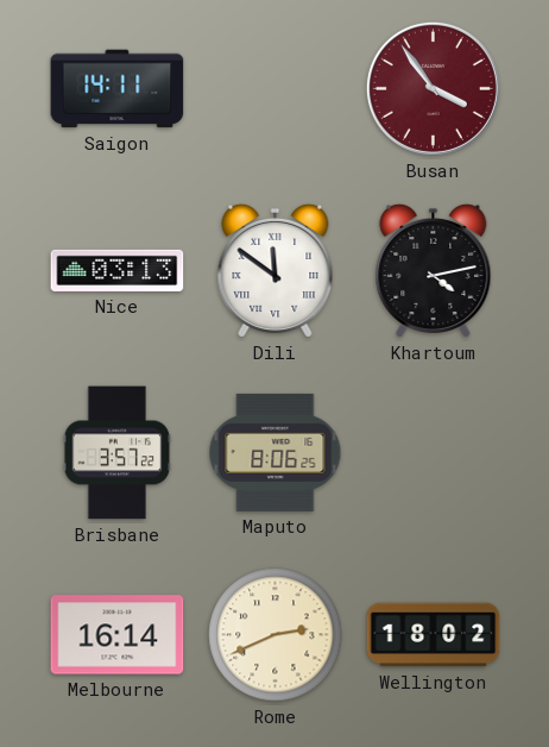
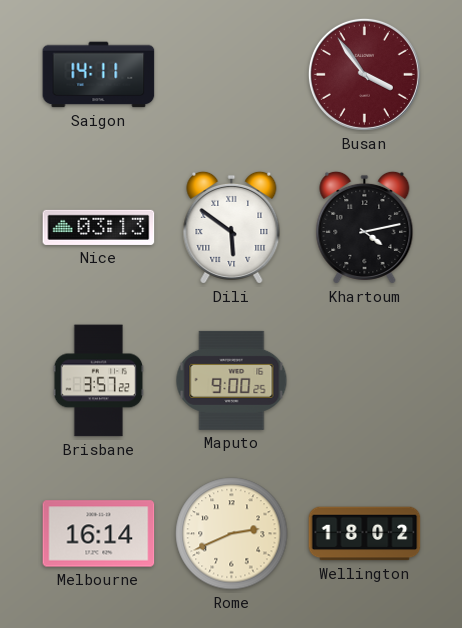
Dili: 11:51 -> 5:51
Maputo: 8:06 -> 9:00
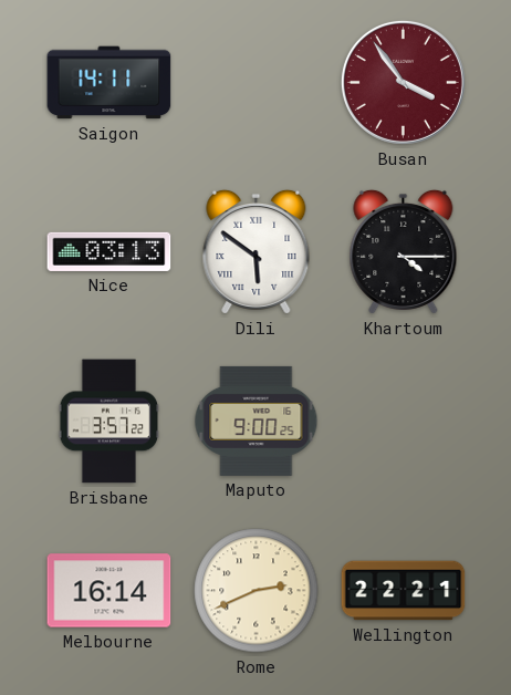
Khartoum: 4:13 -> 4:15
Wellington: 18:02 -> 22:21
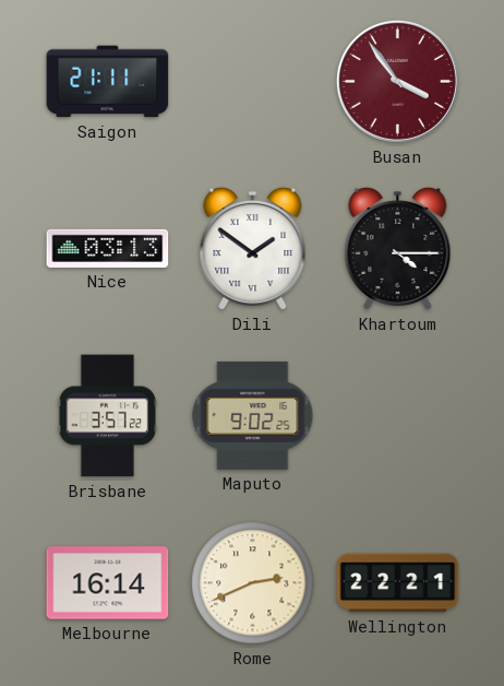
Saigon: 14:11 -> 21:11
Dili: 5:51 -> 1:51
Maputo: 9:00 -> 9:02
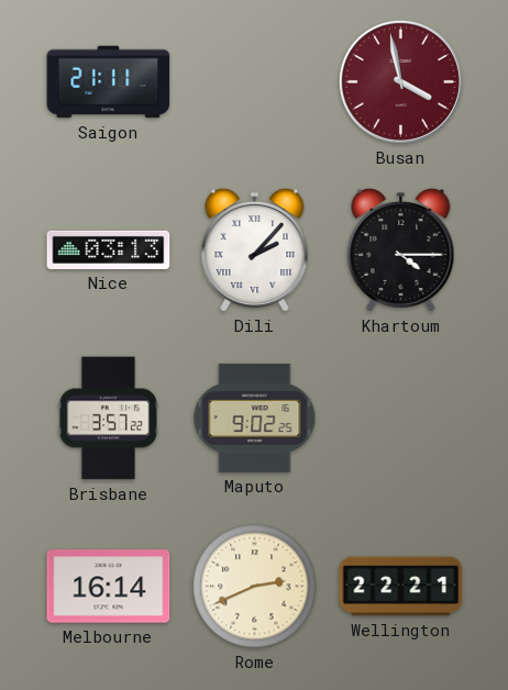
Busan: 3:54 -> 3:58
Dili: 1:51 -> 2:07
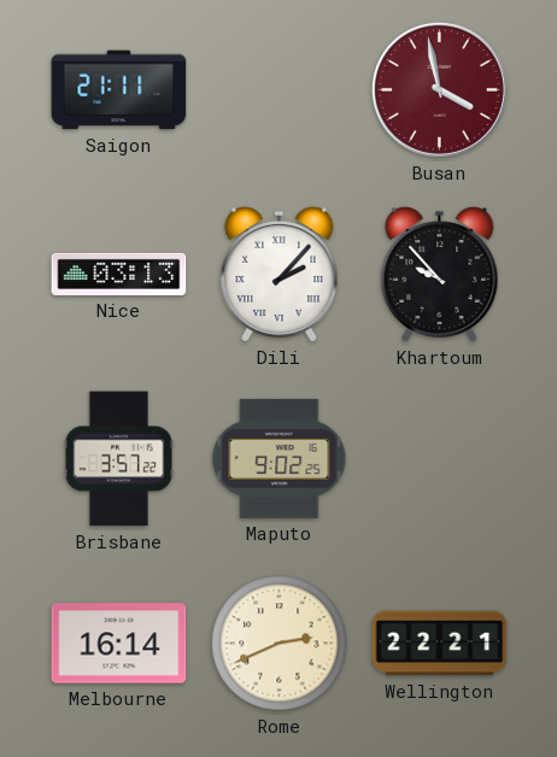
Khartoum: 4:15 -> 9:53
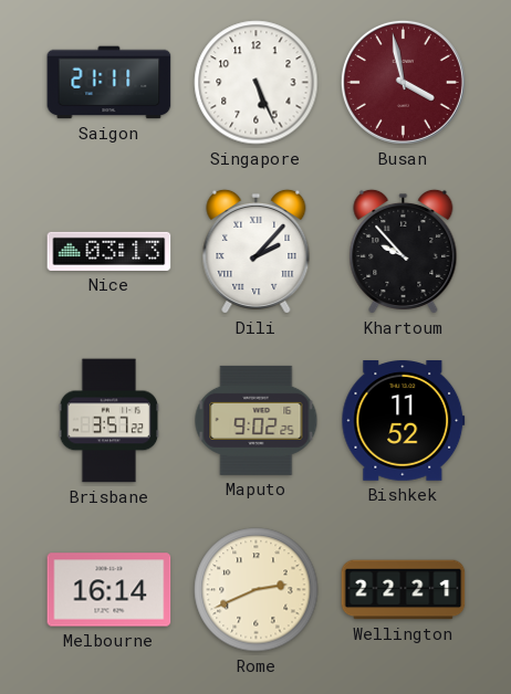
Singapore: none -> 5:26
Bishkek: none -> 11:52
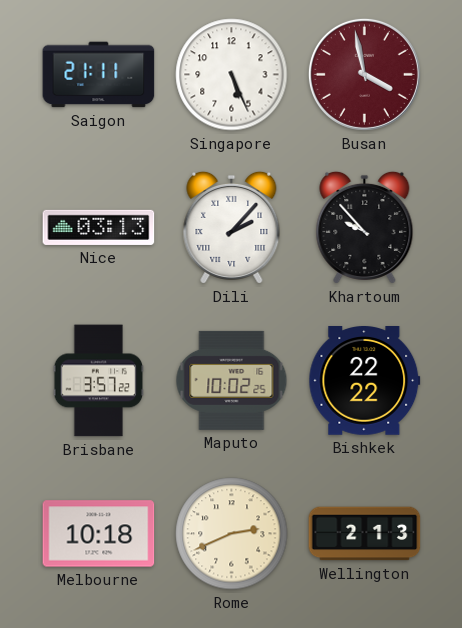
Maputo: 9:02 -> 10:02
Bishkek: 11:52 -> 22:22
Melbourne: 16:14 -> 10:18
Wellington: 22:21 -> 2:13
